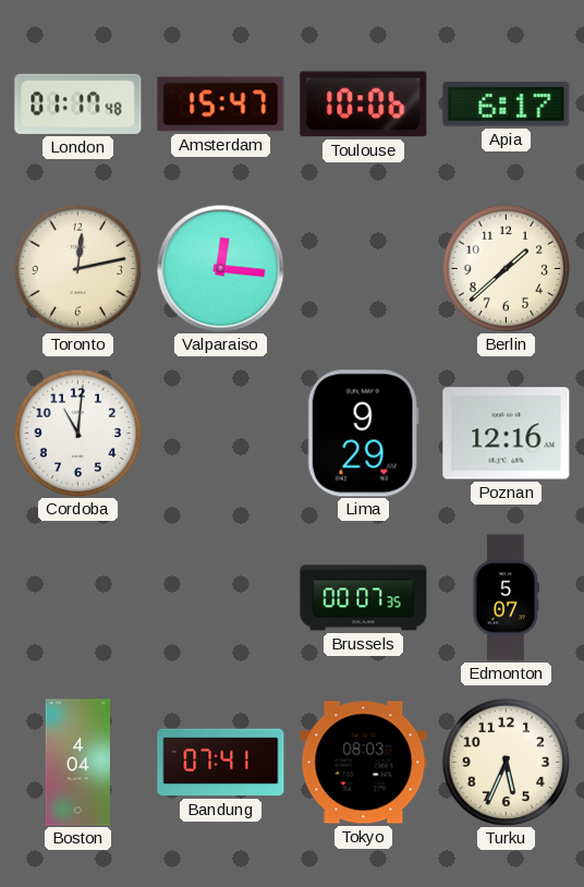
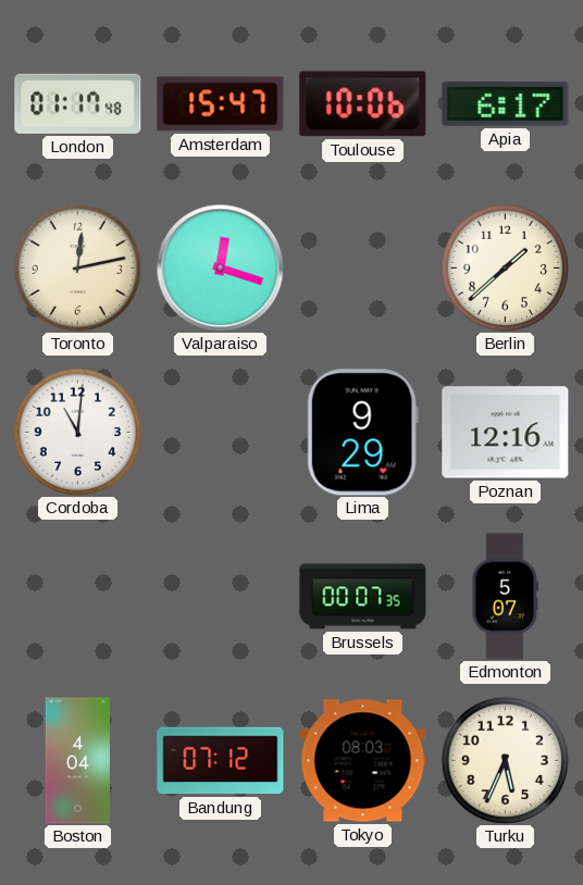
Valparaiso: 12:16 -> 12:18
Bandung: 07:41 -> 07:12
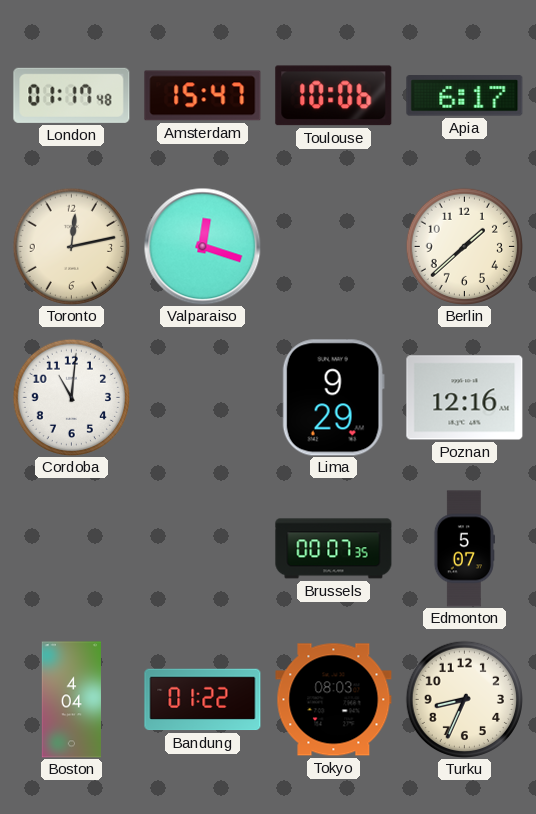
Bandung: 07:12 -> 01:22
Turku: 5:34 -> 8:34
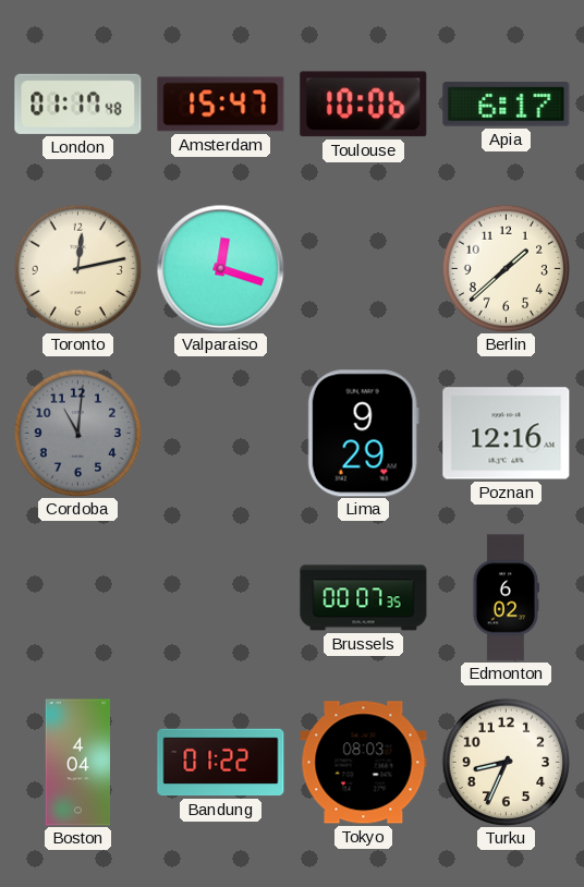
Cordoba dial: white -> grey
Edmonton: 5:07 -> 6:02
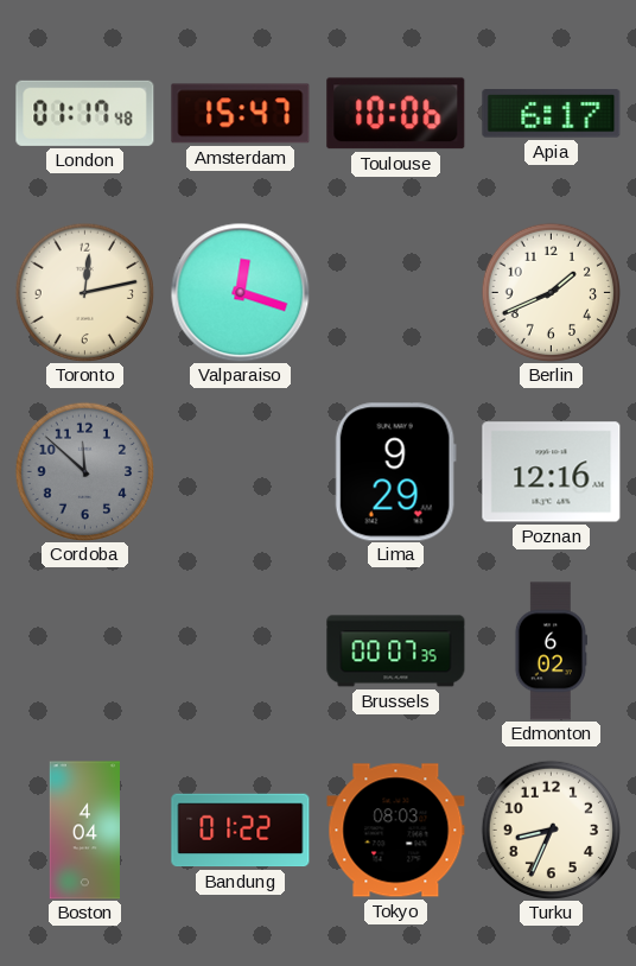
Berlin: 1:38 -> 1:41
Cordoba: 11:01 -> 11:52
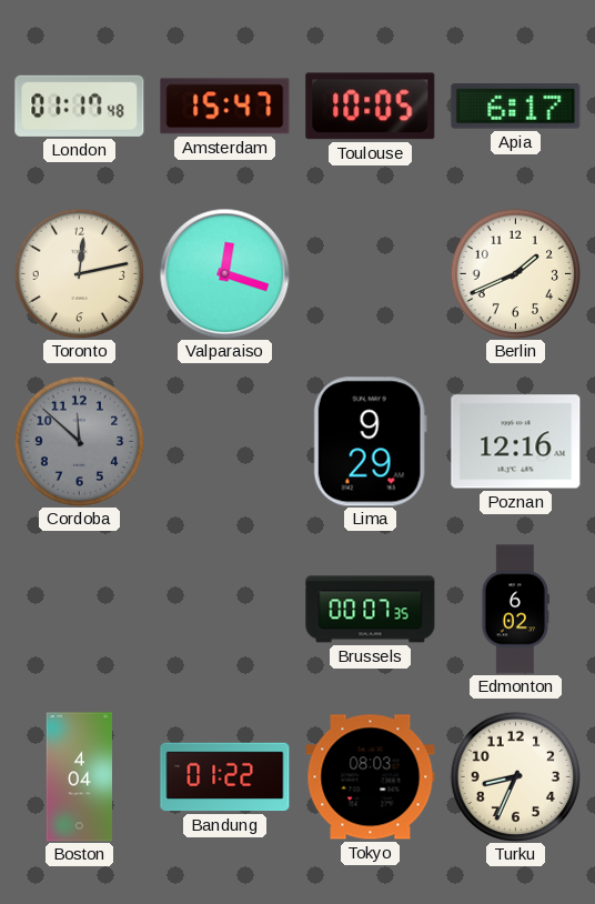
Toulouse: 10:06 -> 10:05
